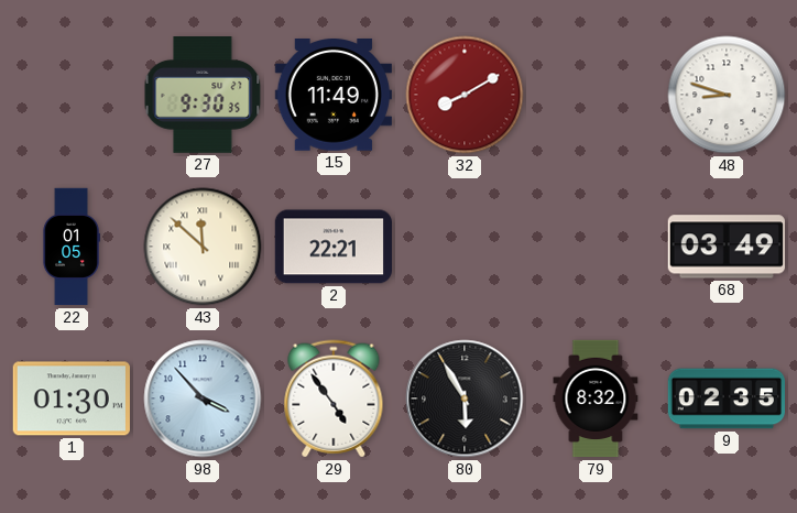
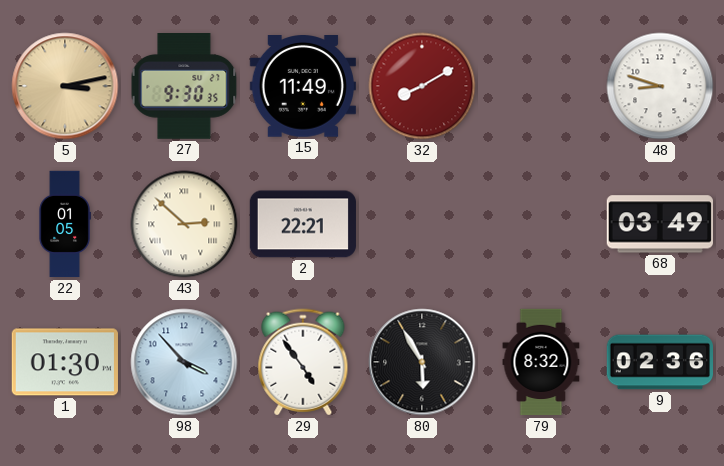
5: none -> 3:13
43: 11:52 -> 2:52
9: 02:35 -> 02:36
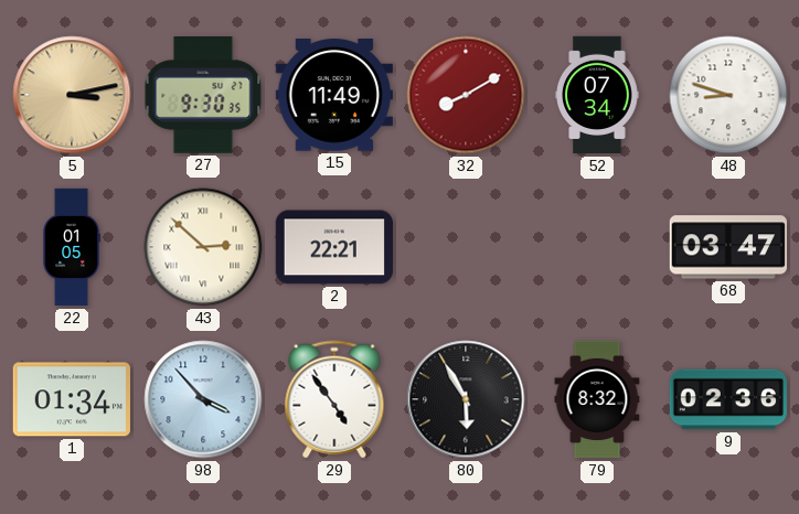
52: none -> 07:34
68: 03:49 -> 03:47
1: 01:30 -> 01:34
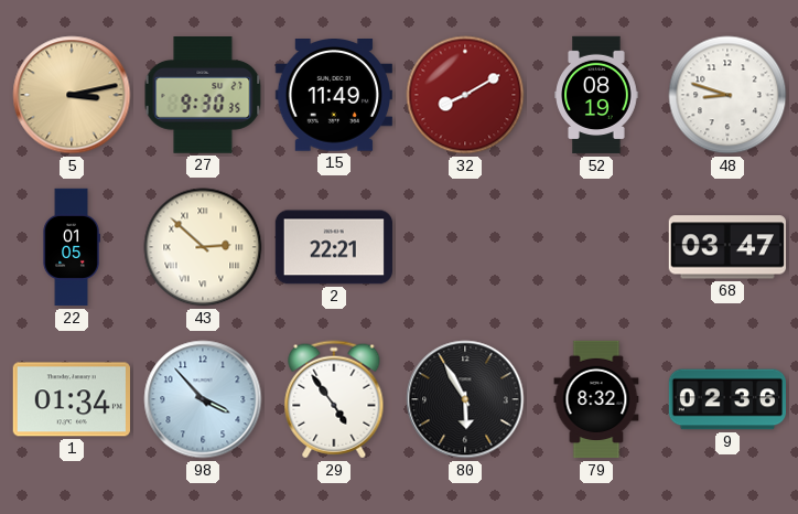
52: 07:34 -> 08:19
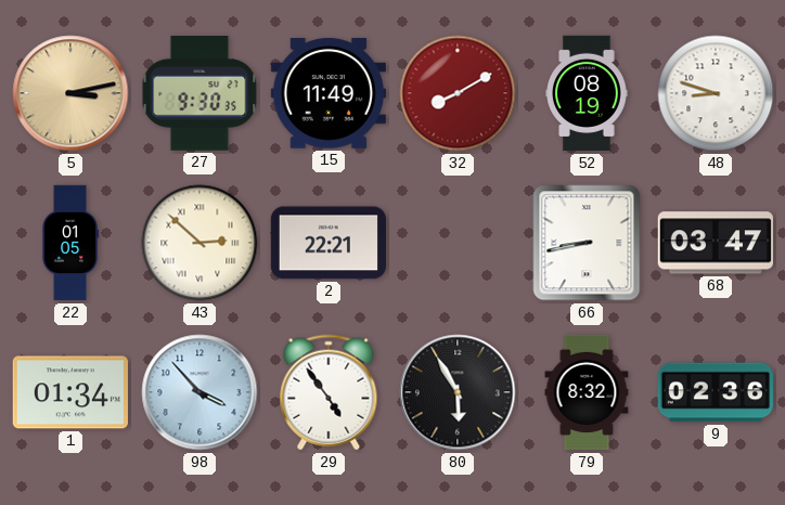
66: none -> 8:43
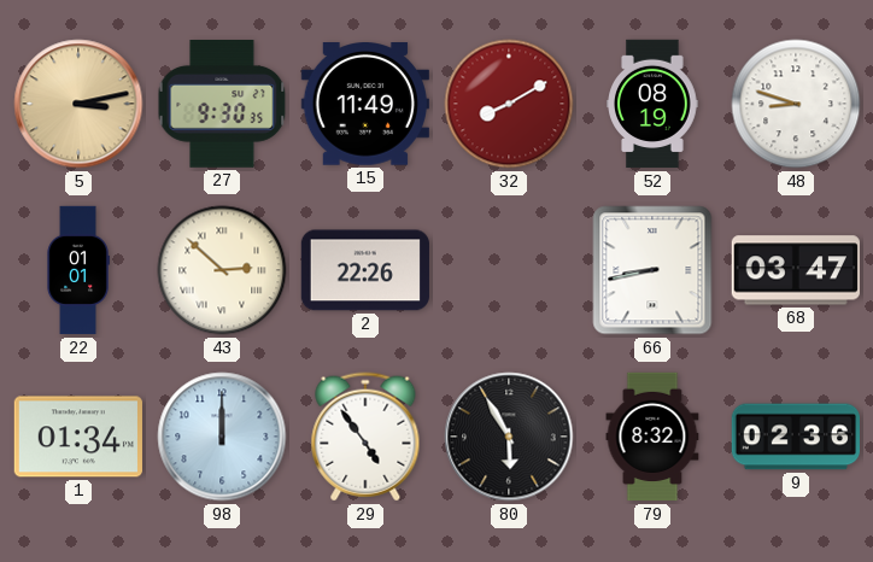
22: 01:05 -> 01:01
2: 22:21 -> 22:26
98: 3:53 -> 12:00
